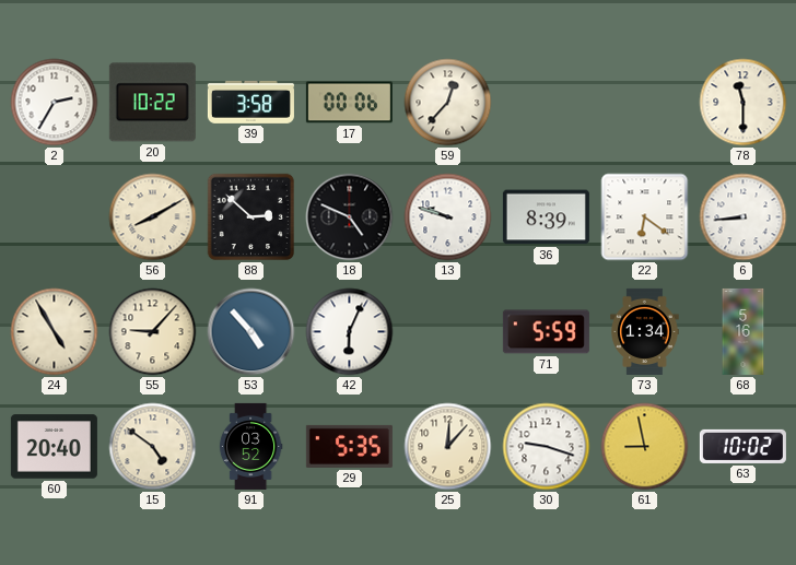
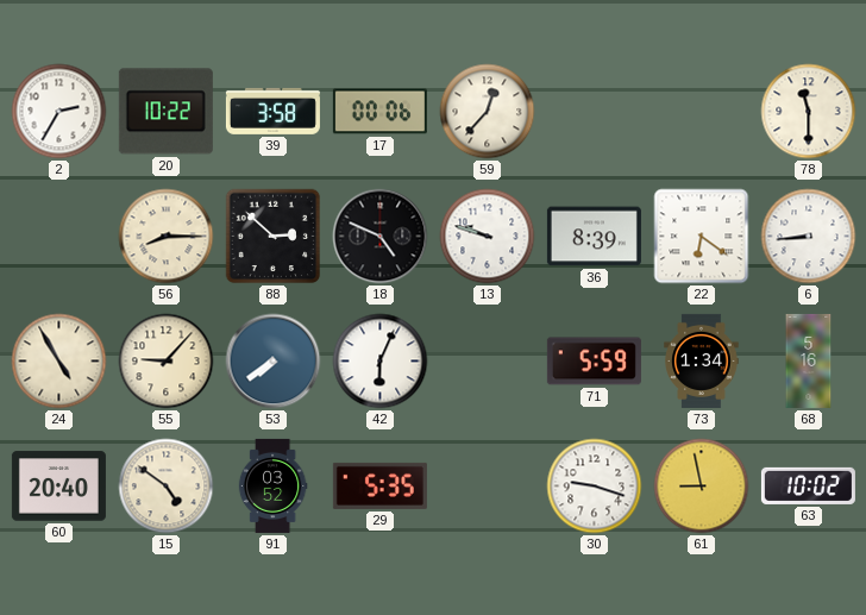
56: 8:10 -> 8:15
53: 4:53 -> 7:39
25: 12:07 -> none
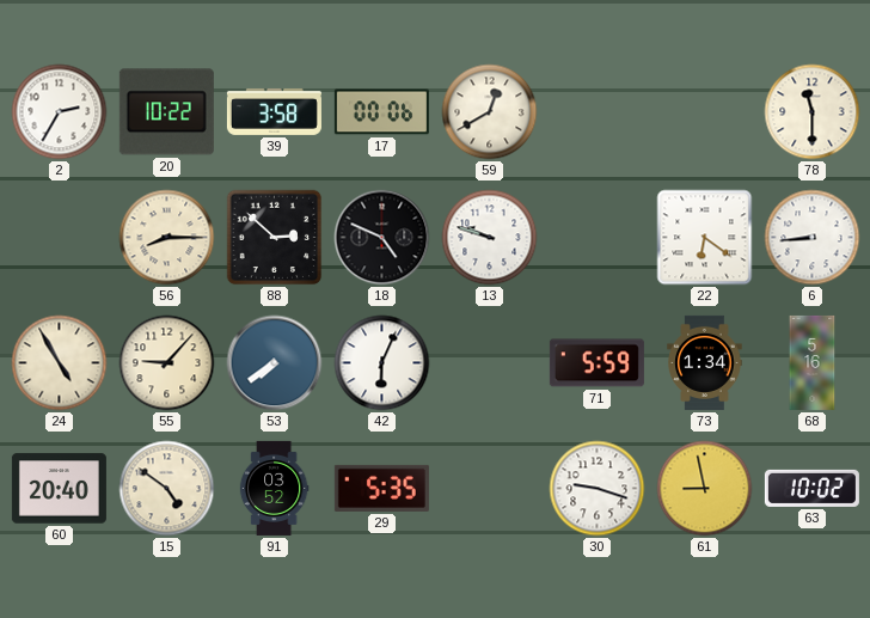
59: 12:37 -> 12:40
36: 8:39 -> none
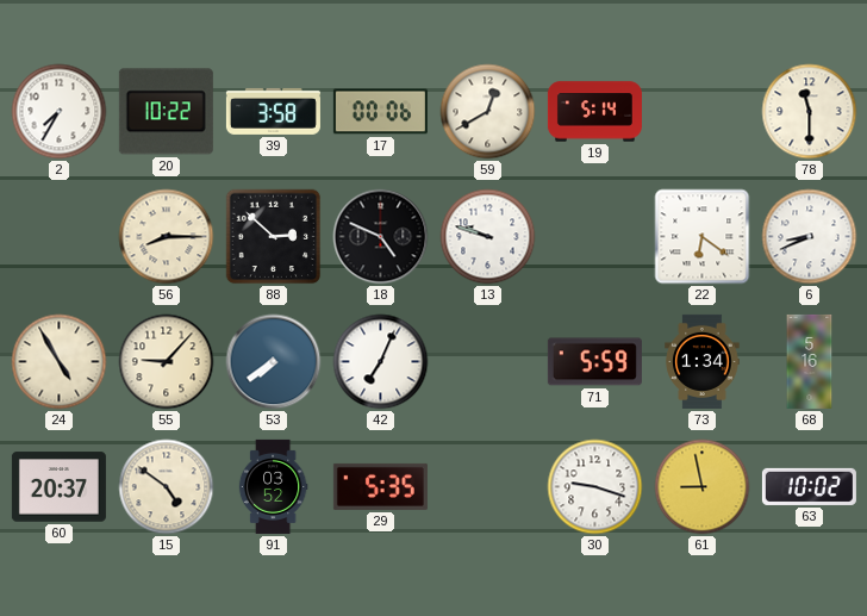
2: 2:35 -> 7:35
19: none -> 5:14
6: 8:44 -> 8:41
42: 6:04 -> 7:04
60: 20:40 -> 20:37
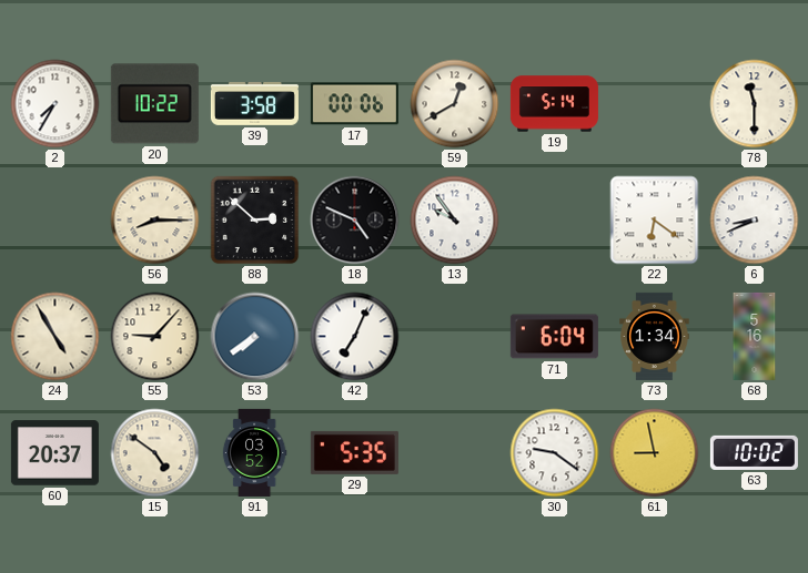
13: 9:48 -> 9:54
71: 5:59 -> 6:04
30: 9:18 -> 9:21
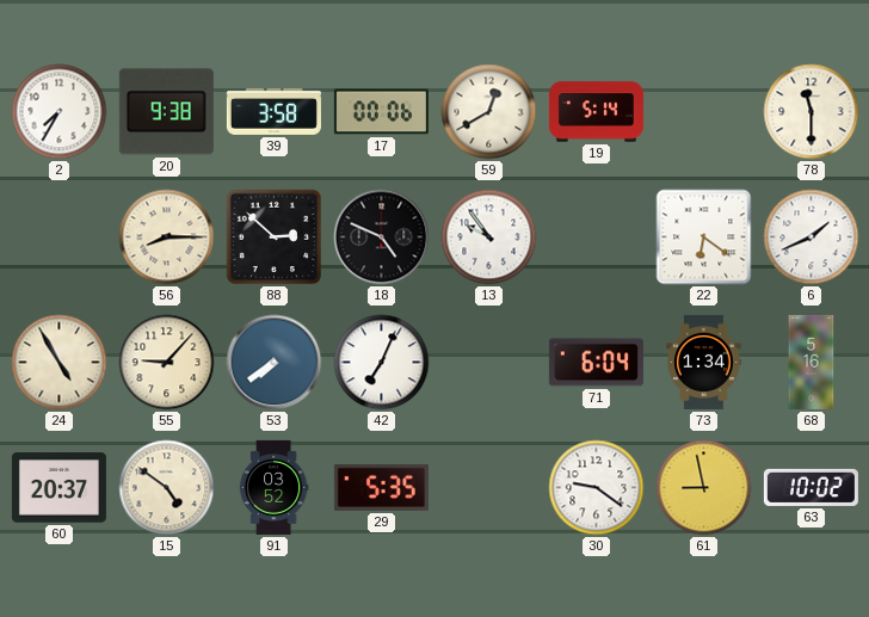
20: 10:22 -> 9:38
6: 8:41 -> 1:41
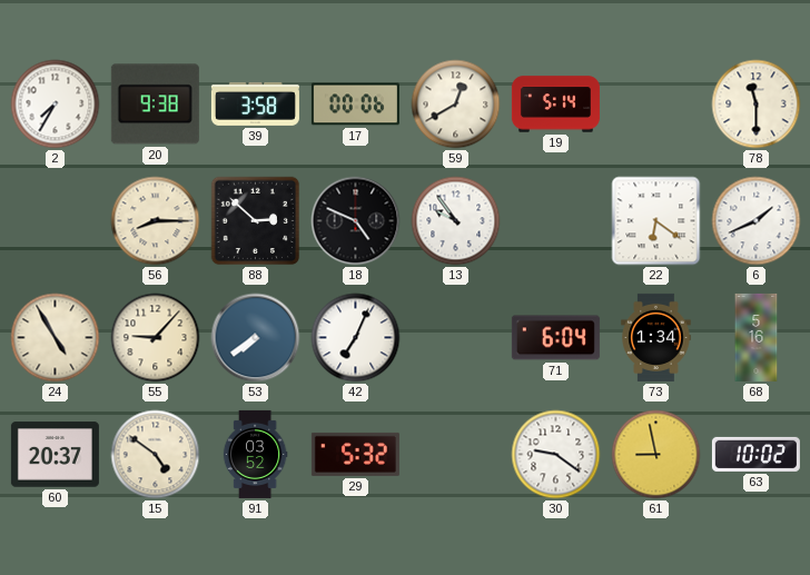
29: 5:35 -> 5:32
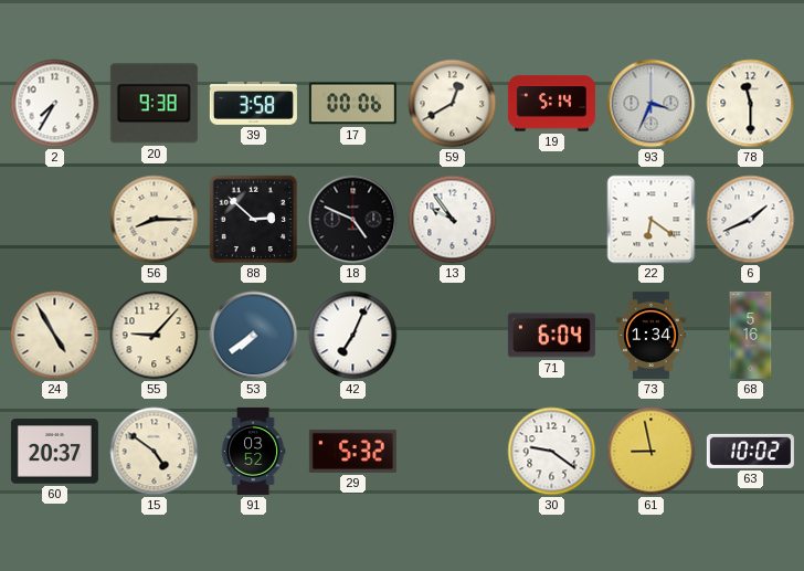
93: none -> 3:34
